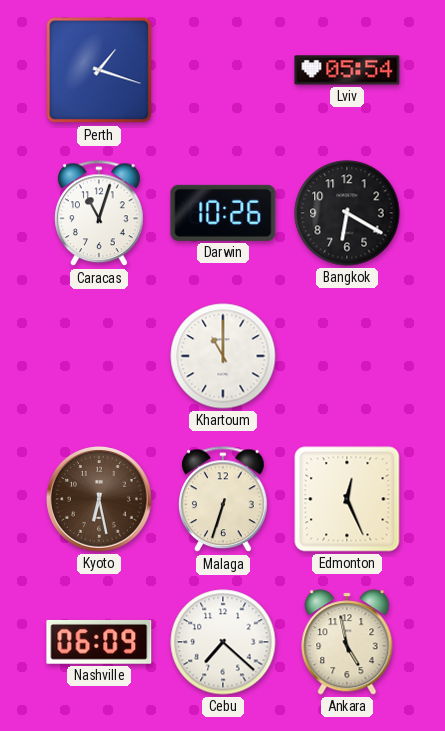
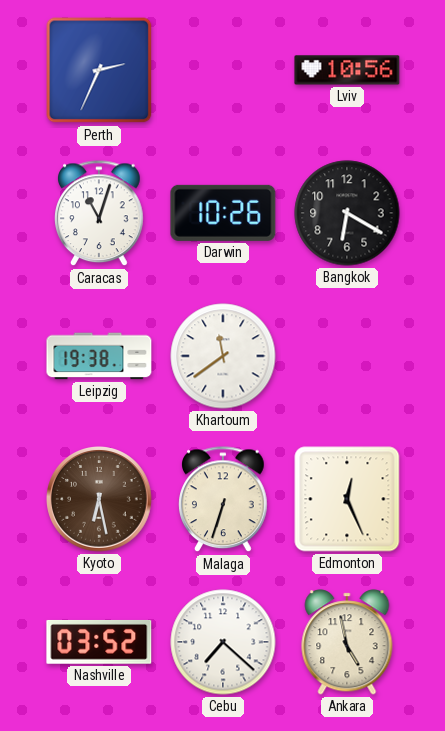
Perth: 1:18 -> 2:34
Lviv: 05:54 -> 10:56
Leipzig: none -> 19:38
Khartoum: 11:00 -> 11:39
Nashville: 06:09 -> 03:52
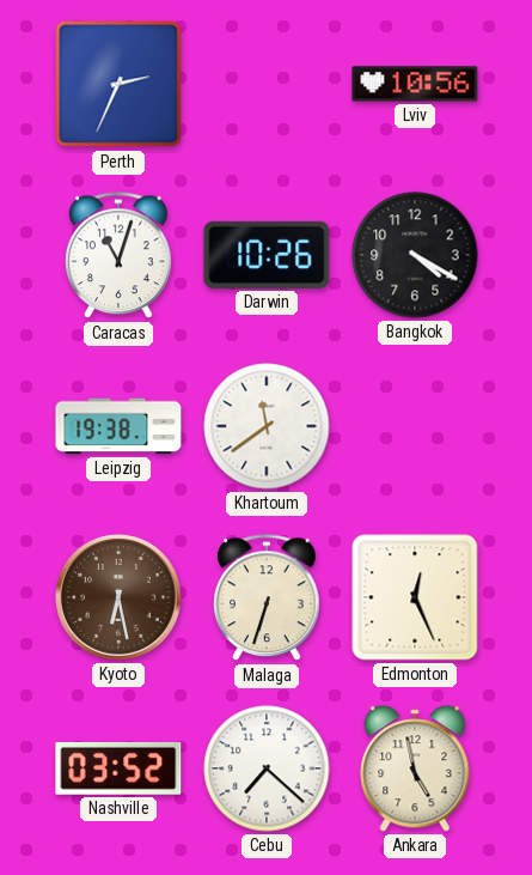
Bangkok: 6:20 -> 4:20
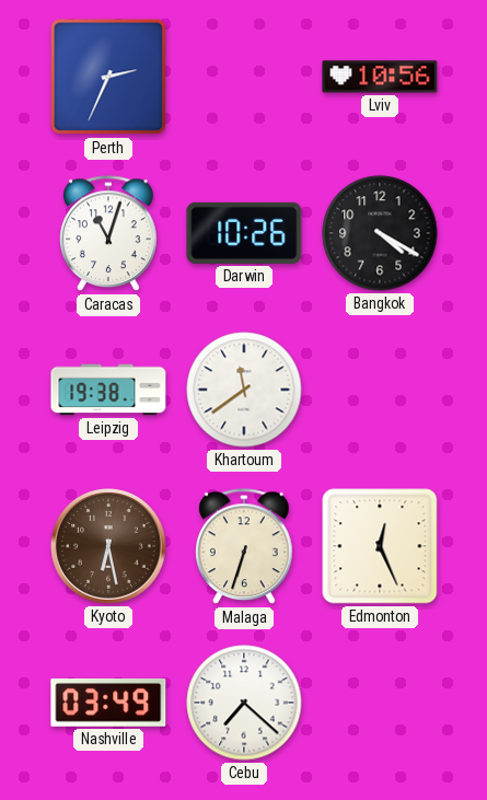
Nashville: 03:52 -> 03:49
Ankara: 4:58 -> none
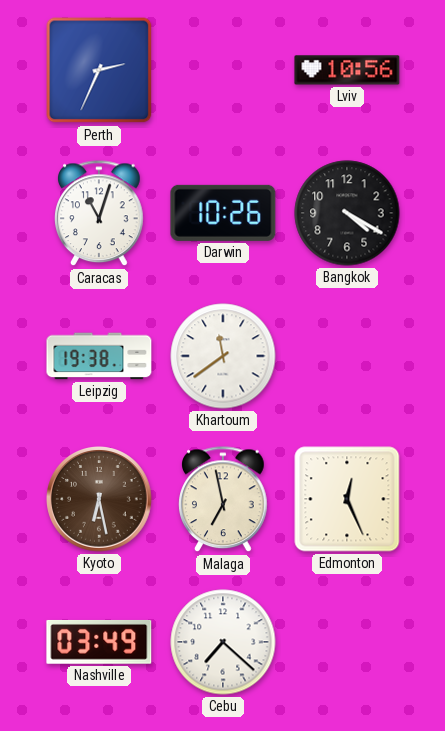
Malaga: 6:33 -> 6:58
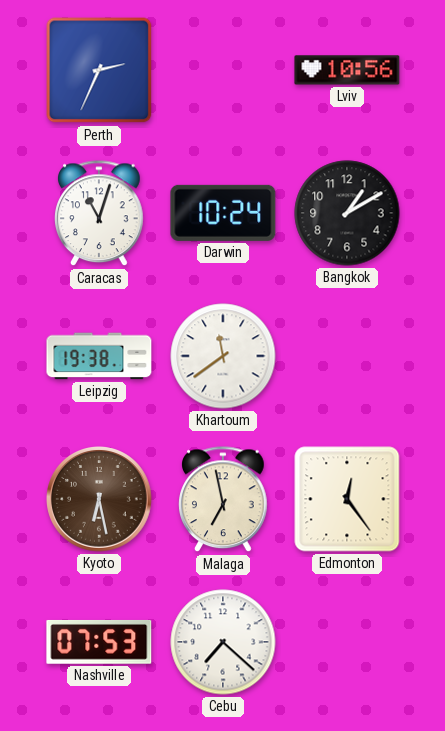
Darwin: 10:26 -> 10:24
Bangkok: 4:20 -> 1:10
Edmonton: 12:26 -> 12:24
Nashville: 03:49 -> 07:53
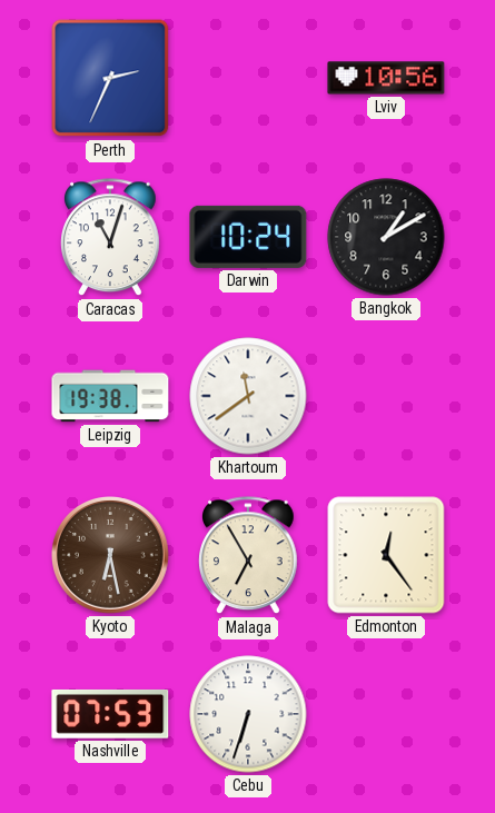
Malaga: 6:58 -> 6:55
Cebu: 7:22 -> 6:33
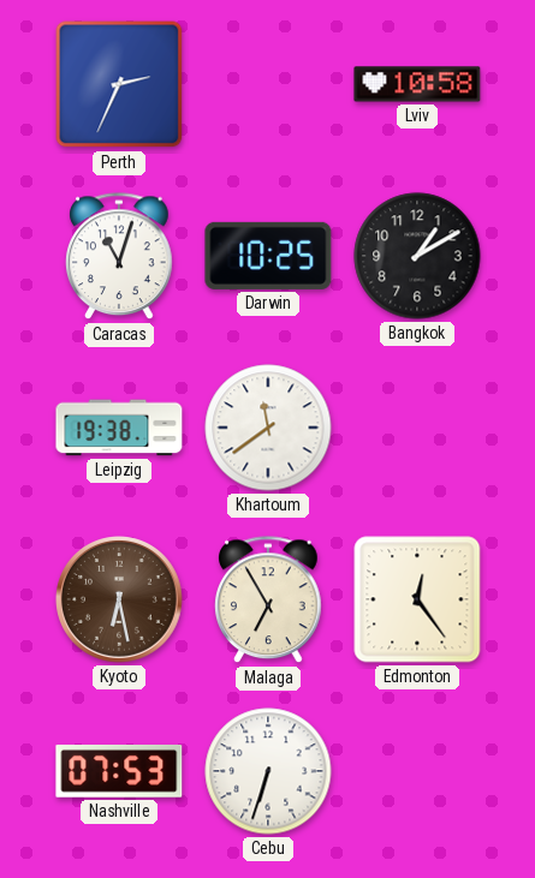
Lviv: 10:56 -> 10:58
Darwin: 10:24 -> 10:25
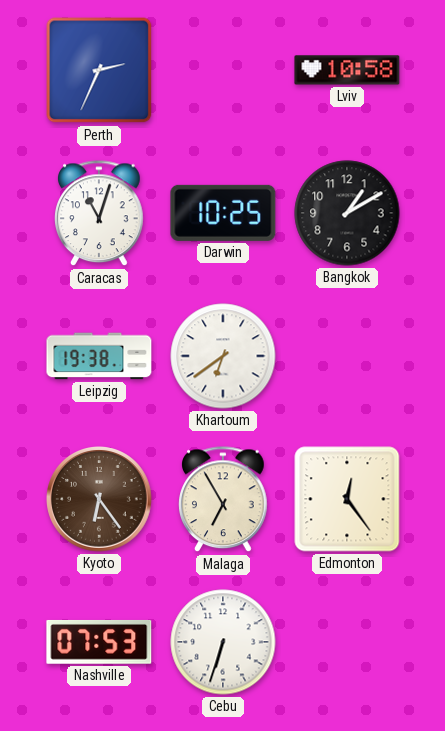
Khartoum: 11:39 -> 6:39
Kyoto: 6:28 -> 6:24
